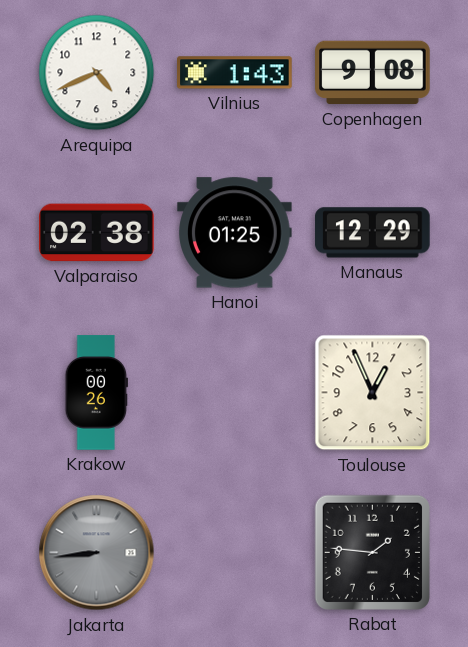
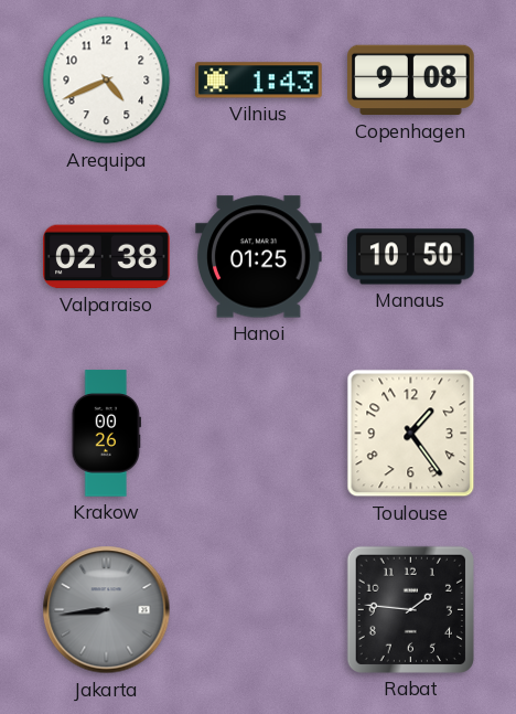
Manaus: 12:29 -> 10:50
Toulouse: 12:56 -> 1:24
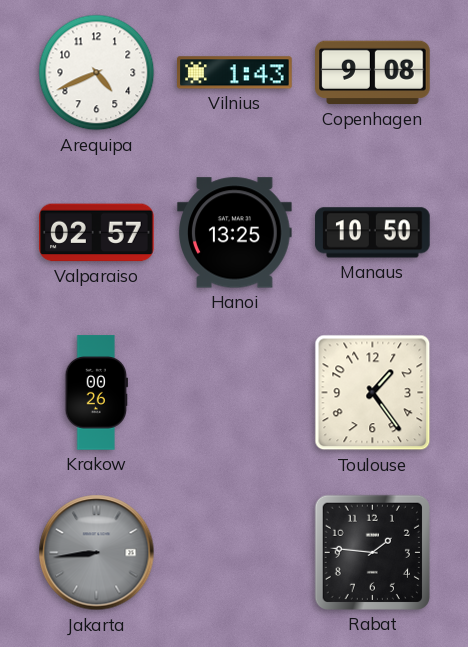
Valparaiso: 02:38 -> 02:57
Hanoi: 01:25 -> 13:25
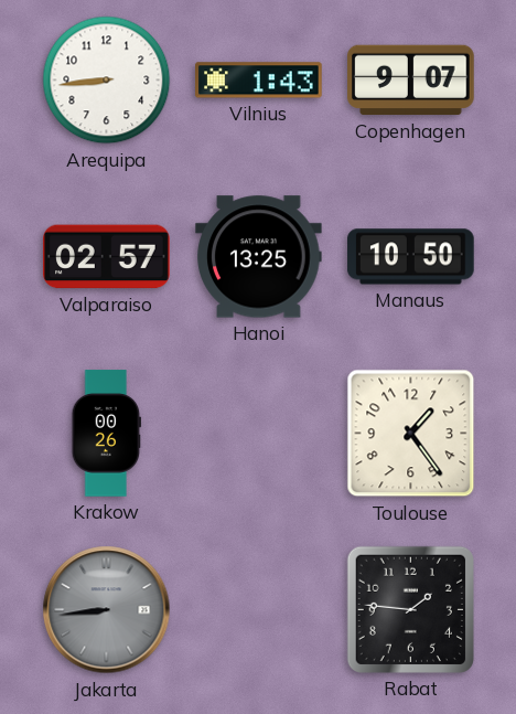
Arequipa: 4:41 -> 8:44
Copenhagen: 9:08 -> 9:07
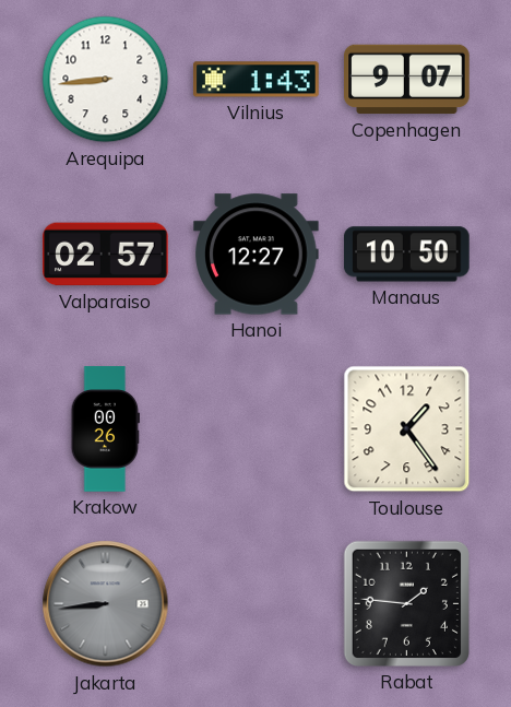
Hanoi: 13:25 -> 12:27
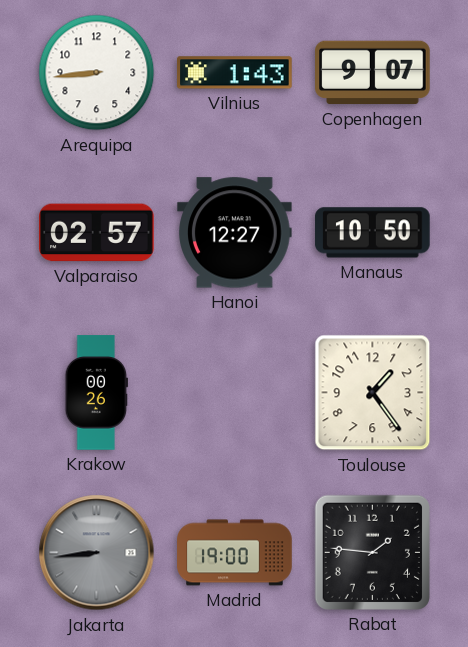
Madrid: none -> 19:00
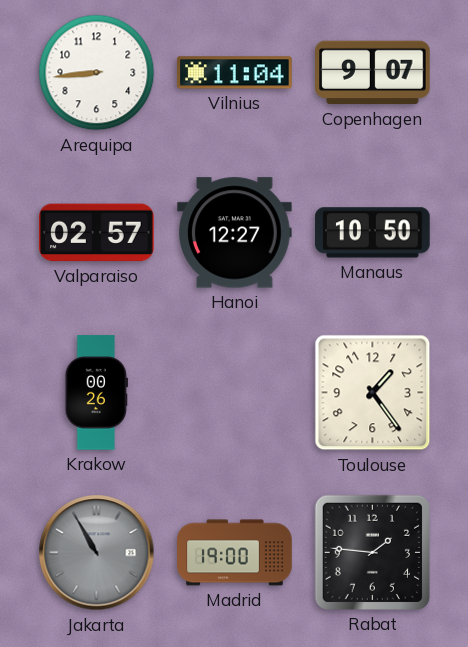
Vilnius: 1:43 -> 11:04
Jakarta: 8:44 -> 10:55
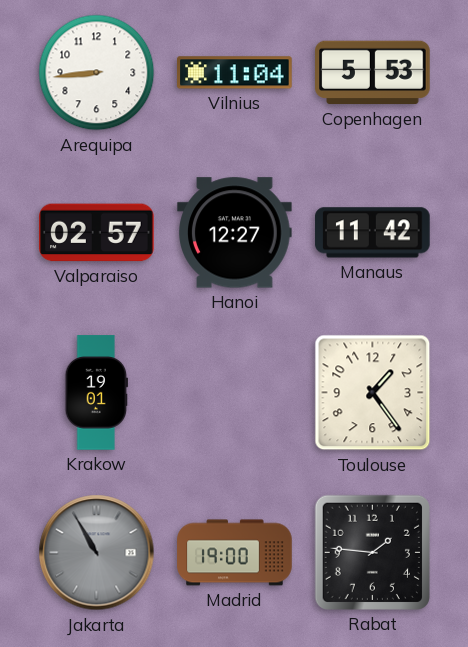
Copenhagen: 9:07 -> 5:53
Manaus: 10:50 -> 11:42
Krakow: 00:26 -> 19:01
